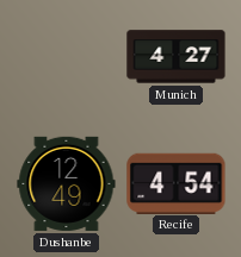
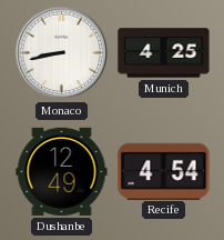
Monaco: none -> 8:43
Munich: 4:27 -> 4:25
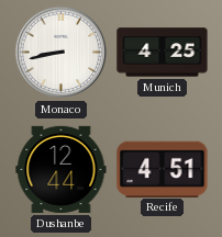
Dushanbe: 12:49 -> 12:44
Recife: 4:54 -> 4:51
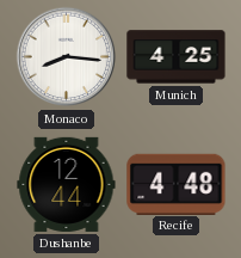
Monaco: 8:43 -> 8:16
Recife: 4:51 -> 4:48
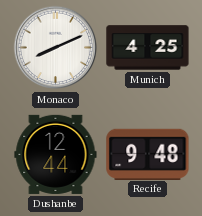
Monaco: 8:16 -> 8:11
Recife: 4:48 -> 9:48
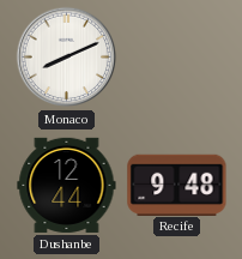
Munich: 4:25 -> none
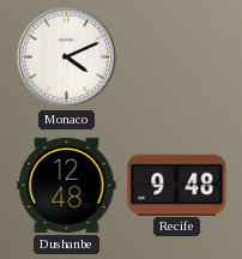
Monaco: 8:11 -> 4:11
Dushanbe: 12:44 -> 12:48
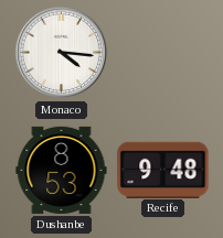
Monaco: 4:11 -> 4:16
Dushanbe: 12:48 -> 8:53
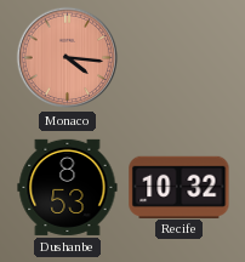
Monaco dial: white -> salmon
Recife: 9:48 -> 10:32
